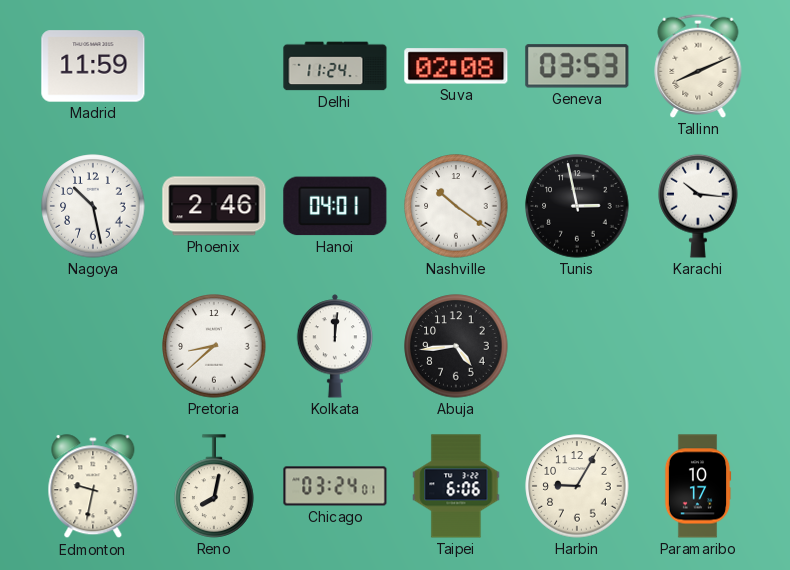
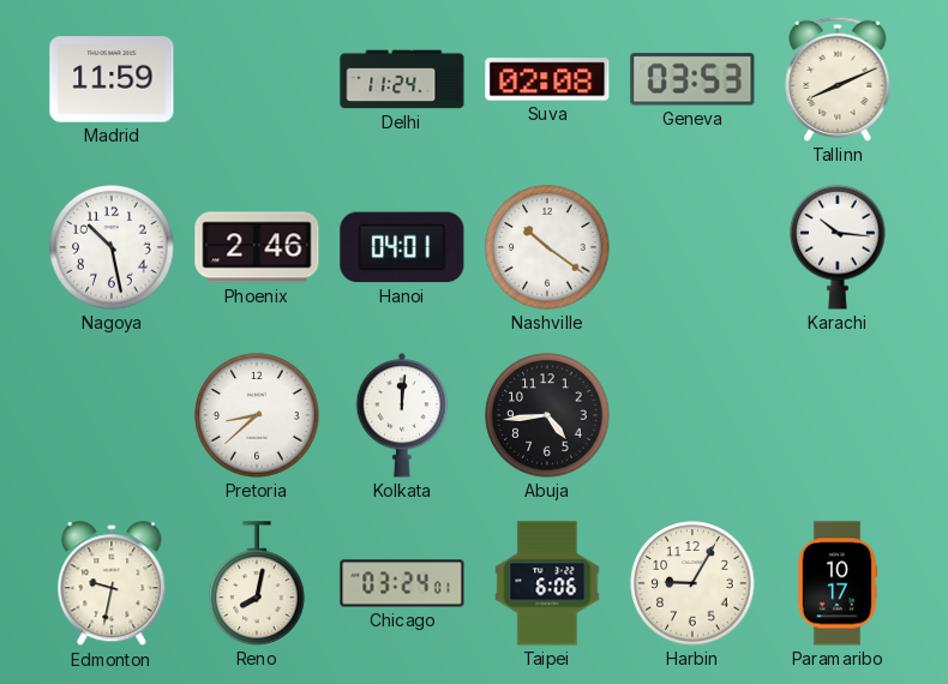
Tunis: 2:58 -> none
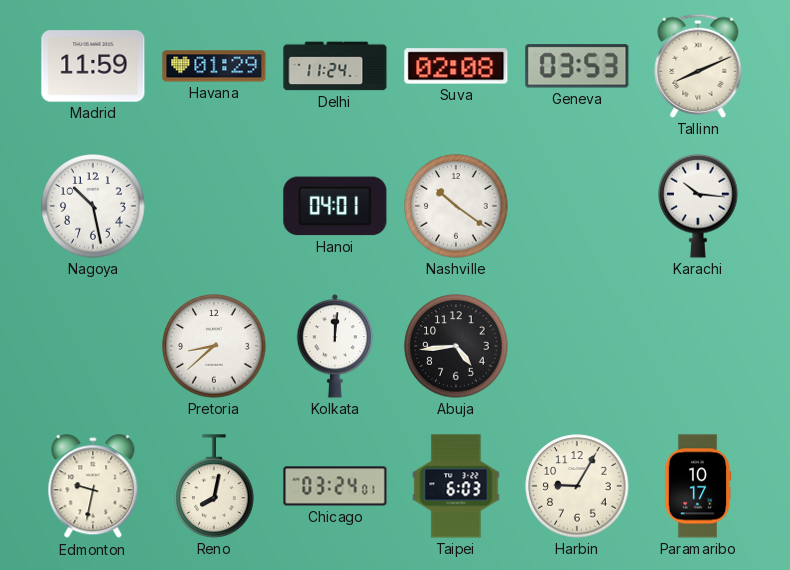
Havana: none -> 01:29
Phoenix: 2:46 -> none
Taipei: 6:06 -> 6:03
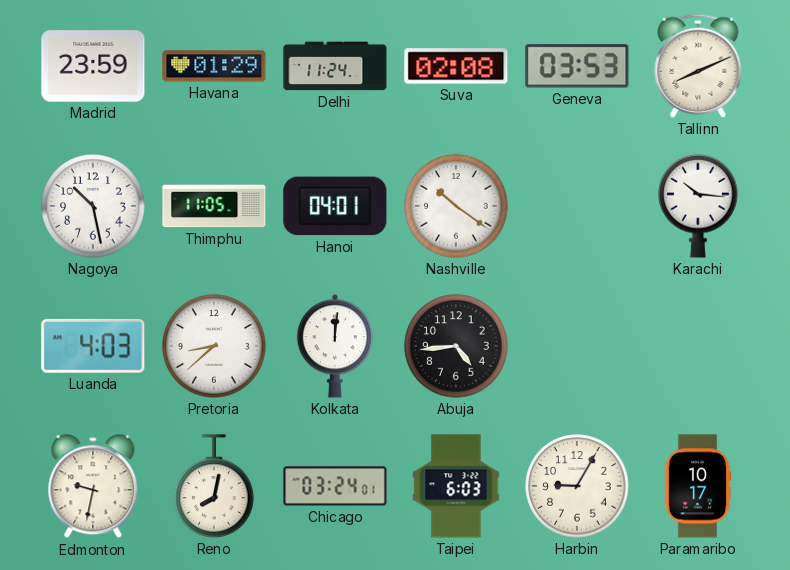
Madrid: 11:59 -> 23:59
Thimphu: none -> 11:05
Luanda: none -> 4:03
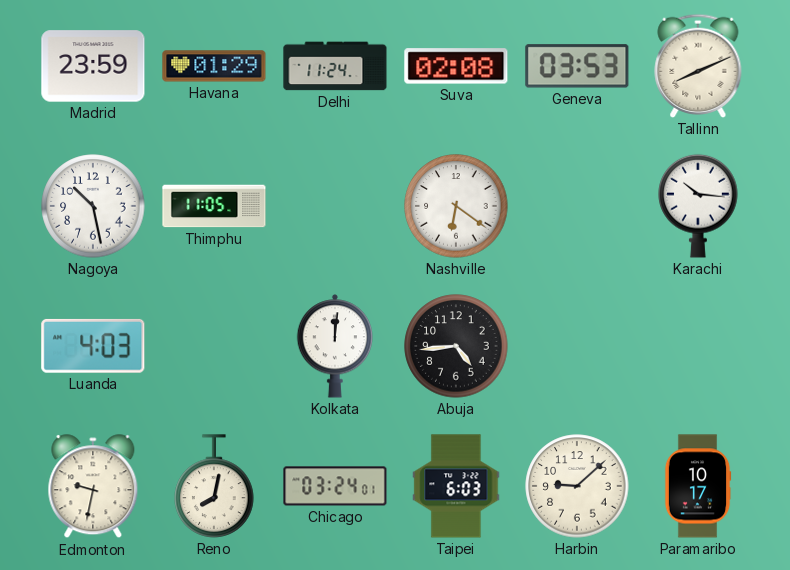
Hanoi: 04:01 -> none
Nashville: 10:21 -> 6:21
Pretoria: 8:38 -> none
Harbin: 9:05 -> 9:08
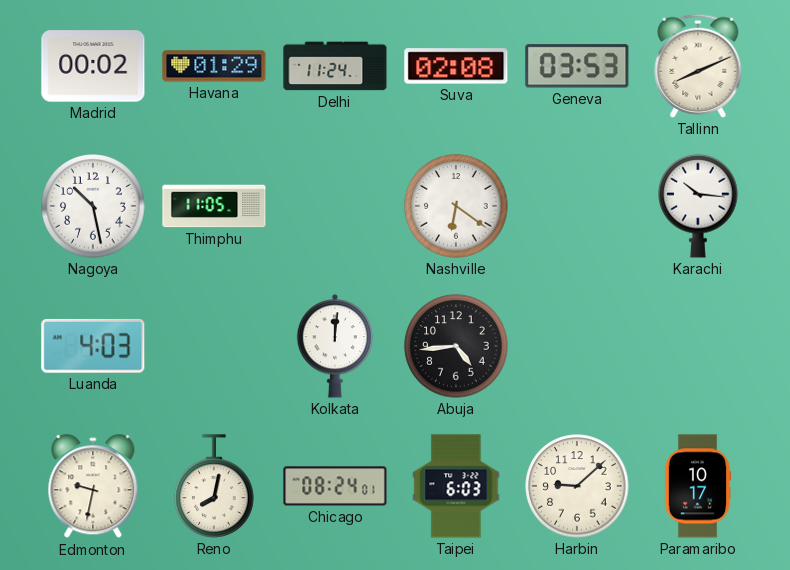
Madrid: 23:59 -> 00:02
Chicago: 03:24 -> 08:24
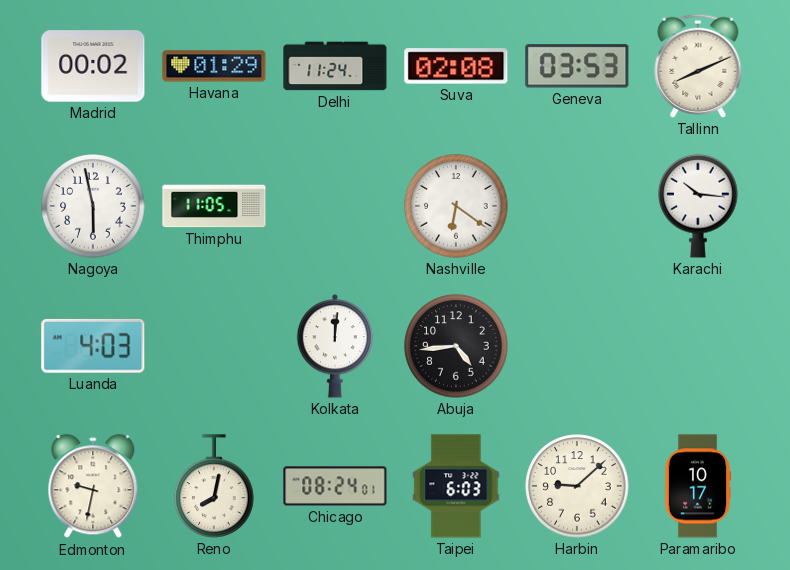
Nagoya: 10:28 -> 5:58
